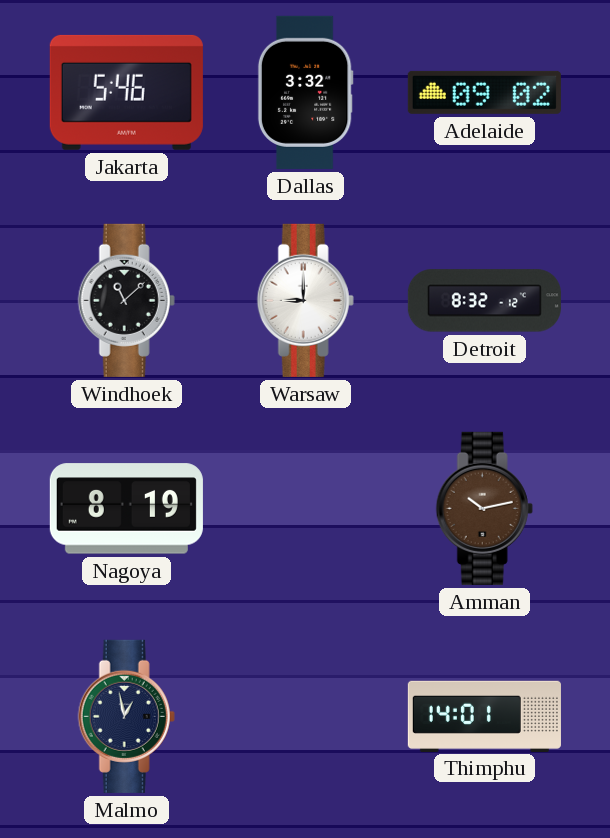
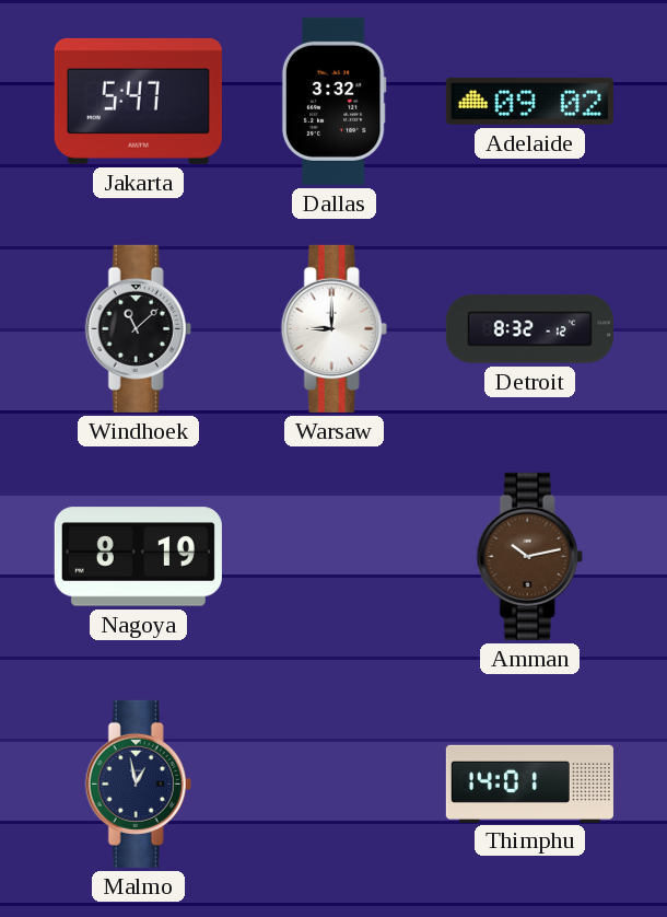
Jakarta: 5:46 -> 5:47
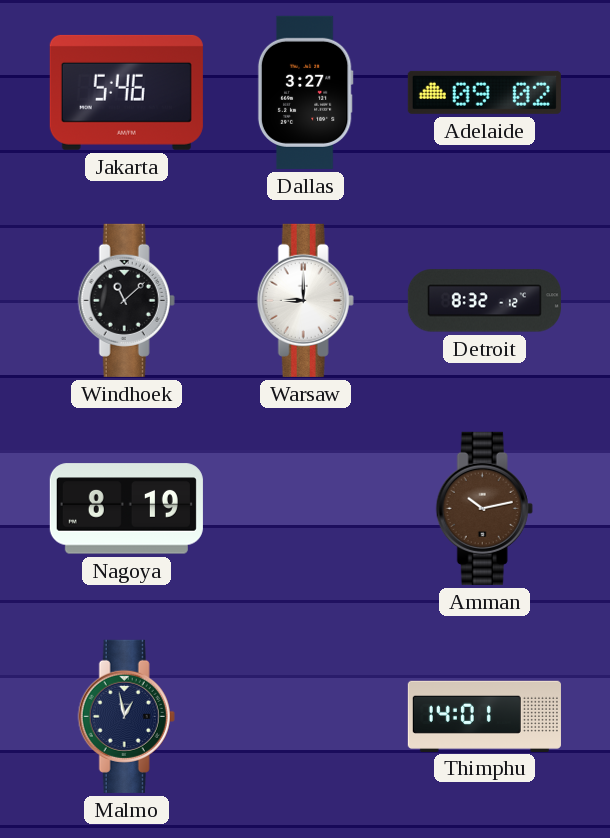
Jakarta: 5:47 -> 5:46
Dallas: 3:32 -> 3:27
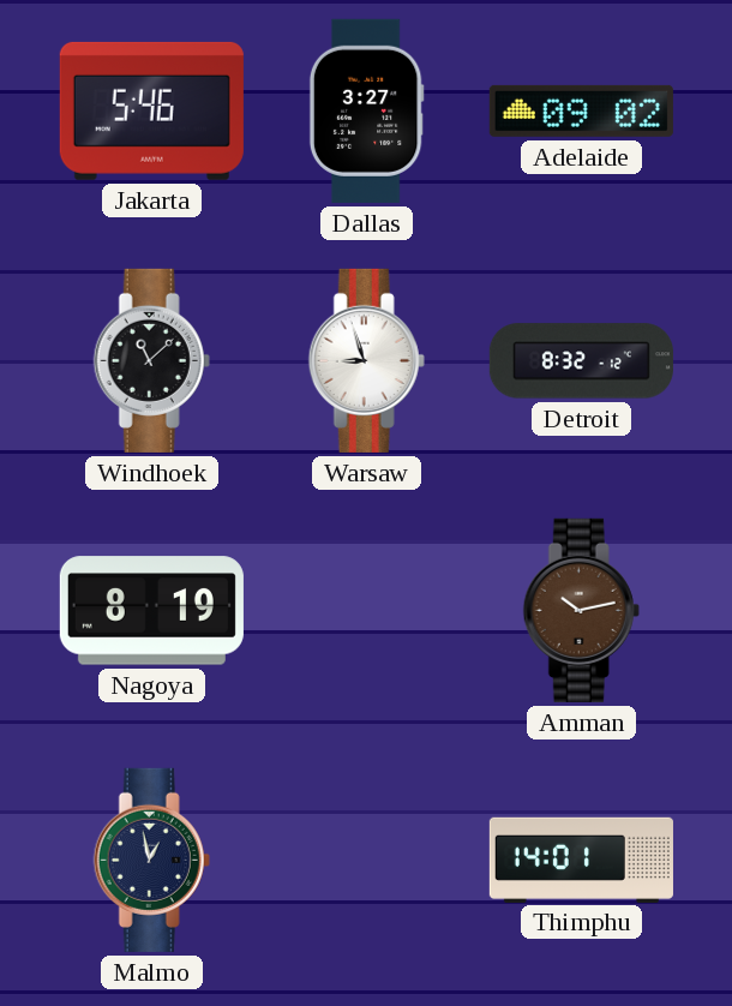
Warsaw: 9:00 -> 8:57
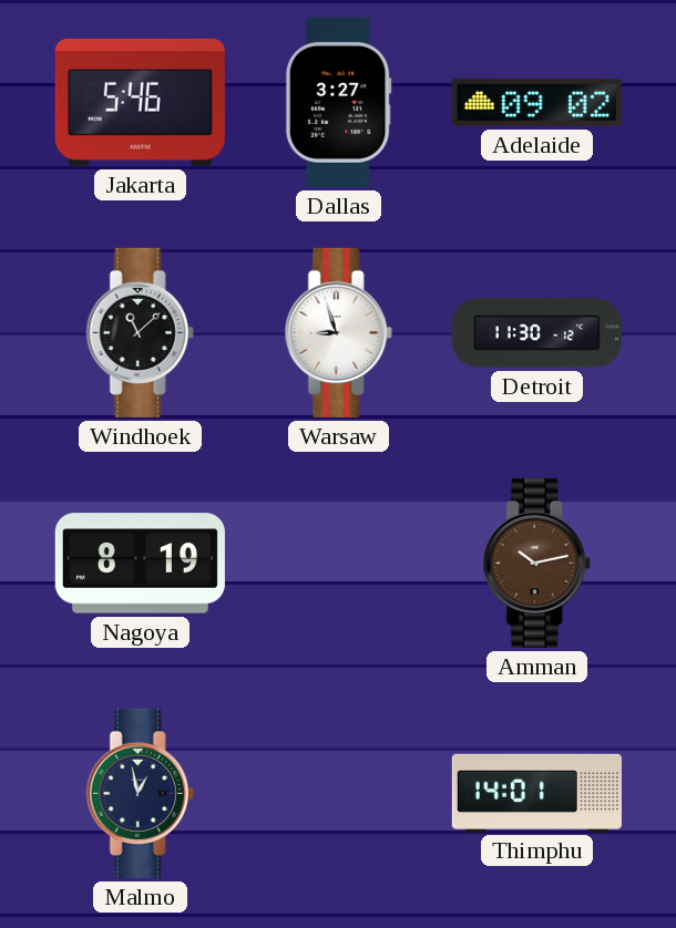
Detroit: 8:32 -> 11:30
